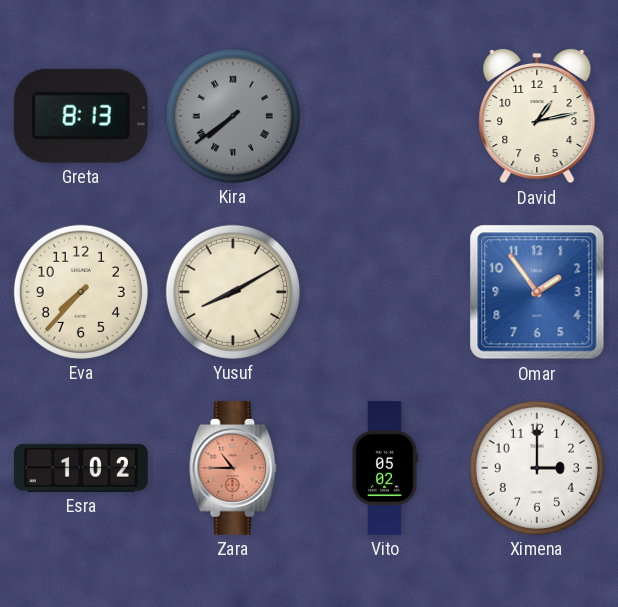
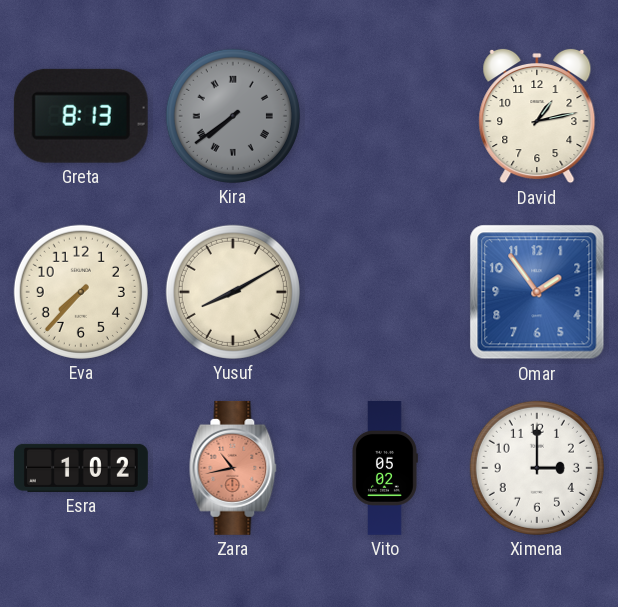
Zara: 10:45 -> 10:43
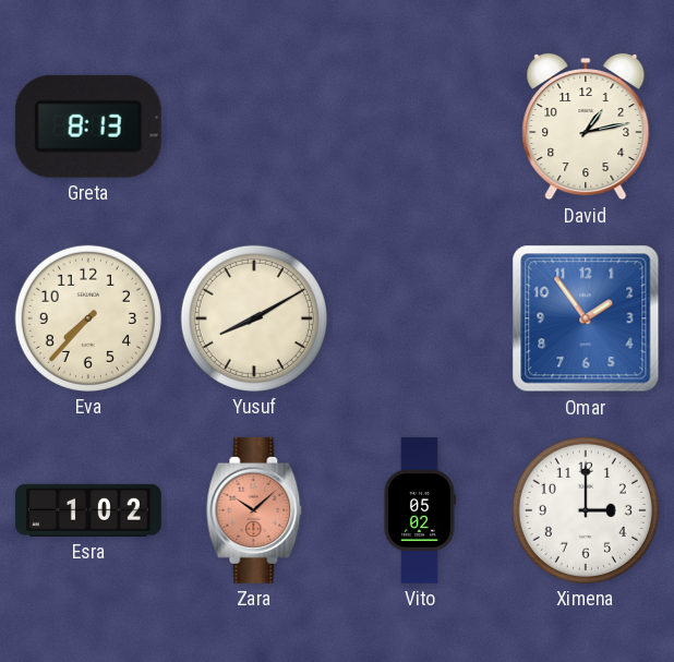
Kira: 7:39 -> none
Zara: 10:43 -> 10:08
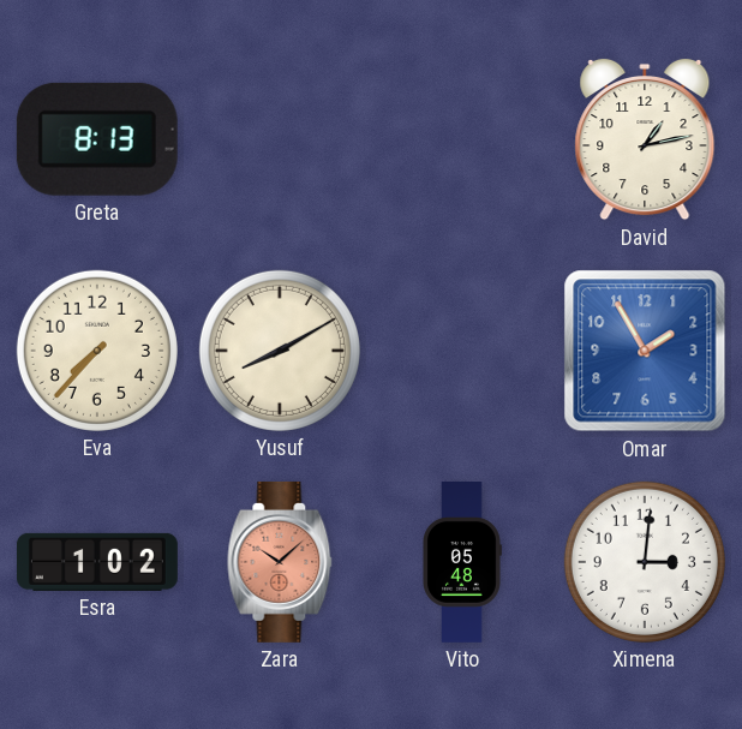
Omar: 1:54 -> 1:55
Vito: 05:02 -> 05:48
Ximena: 3:00 -> 3:01
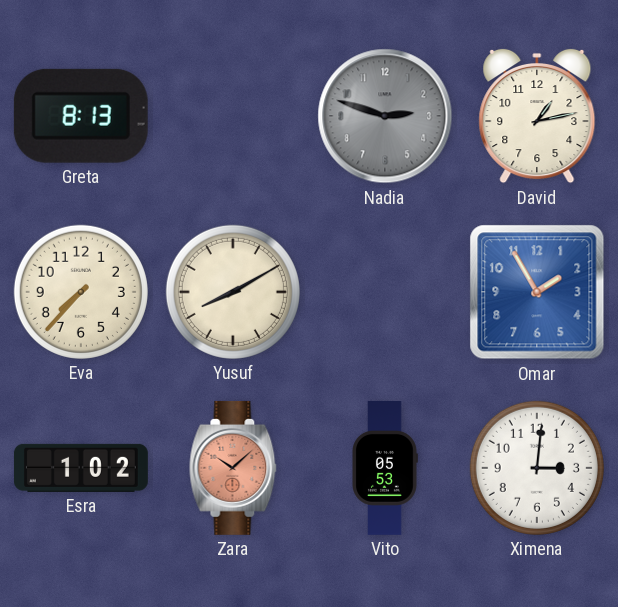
Nadia: none -> 2:48
Vito: 05:48 -> 05:53
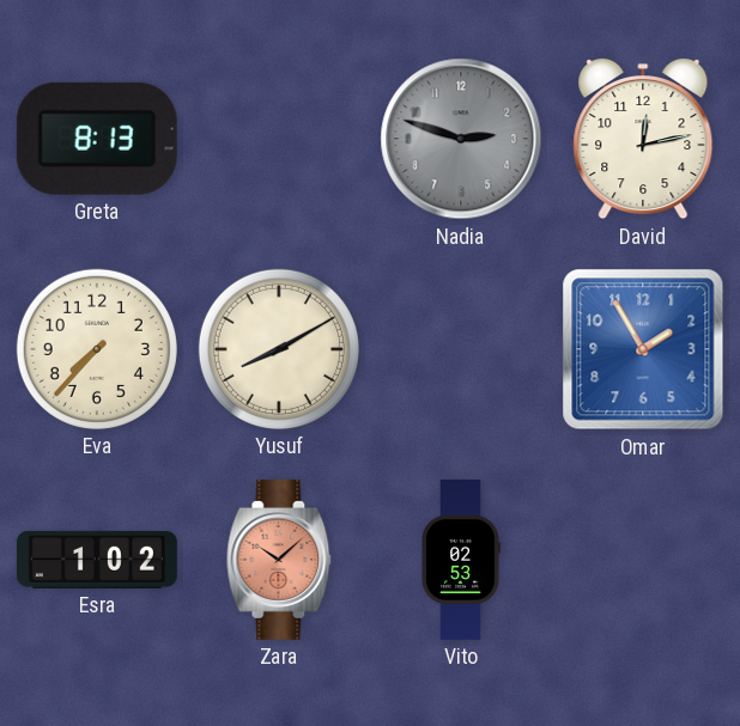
David: 1:13 -> 12:13
Vito: 05:53 -> 02:53
Ximena: 3:01 -> none
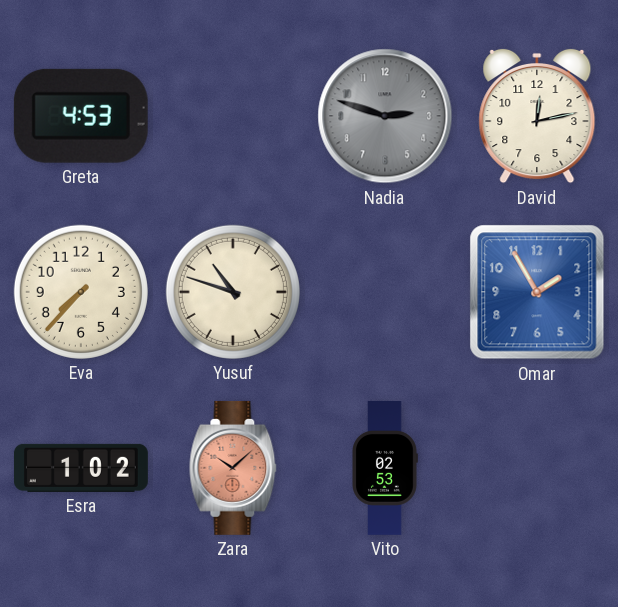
Greta: 8:13 -> 4:53
Yusuf: 8:10 -> 10:48
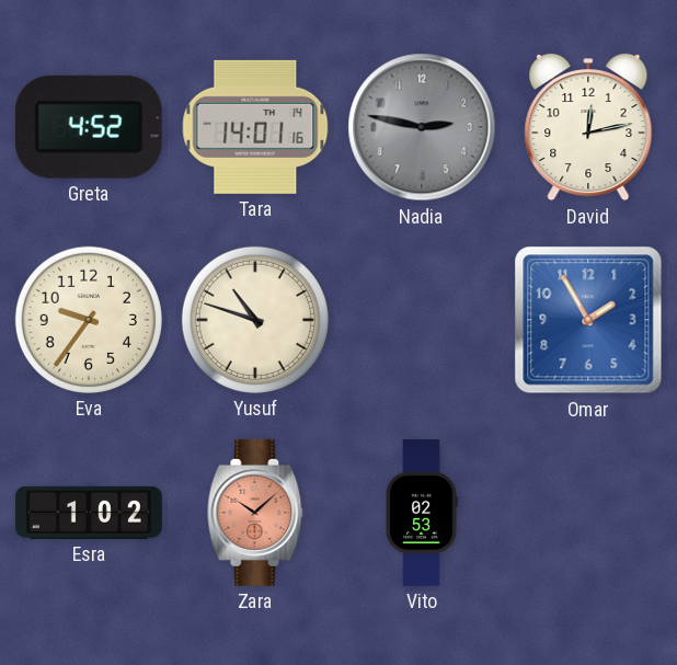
Greta: 4:53 -> 4:52
Tara: none -> 14:01
Nadia: 2:48 -> 2:47
Eva: 7:37 -> 9:36
